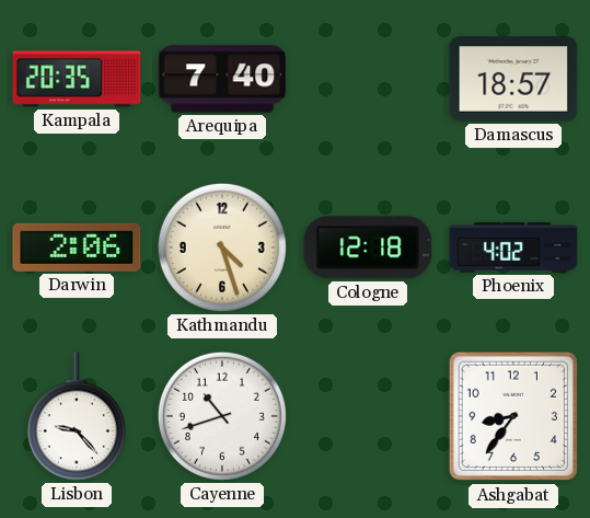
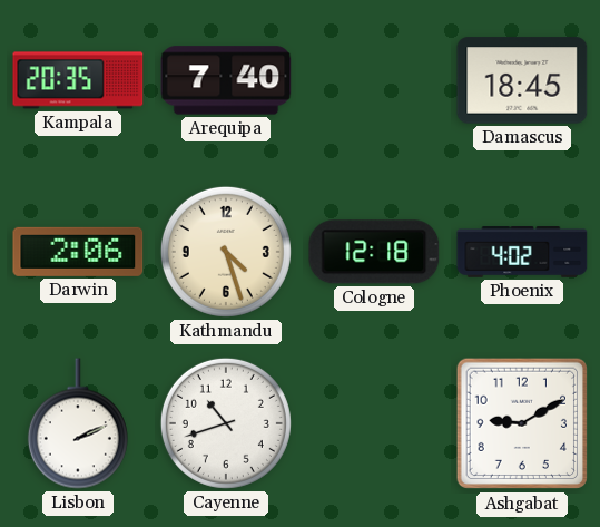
Damascus: 18:57 -> 18:45
Lisbon: 9:23 -> 2:11
Ashgabat: 8:36 -> 9:10
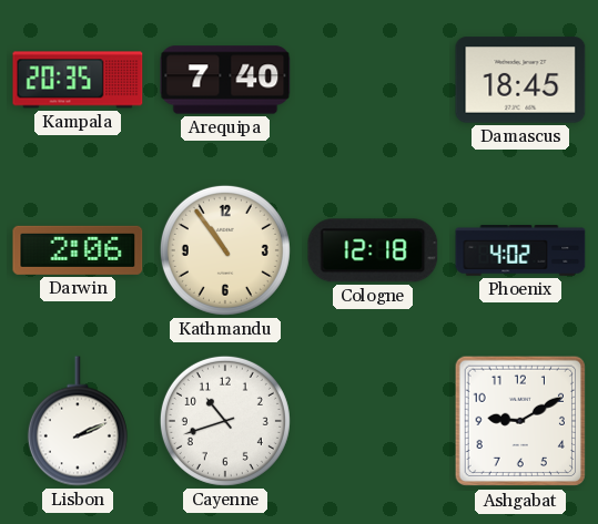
Kathmandu: 4:27 -> 10:54
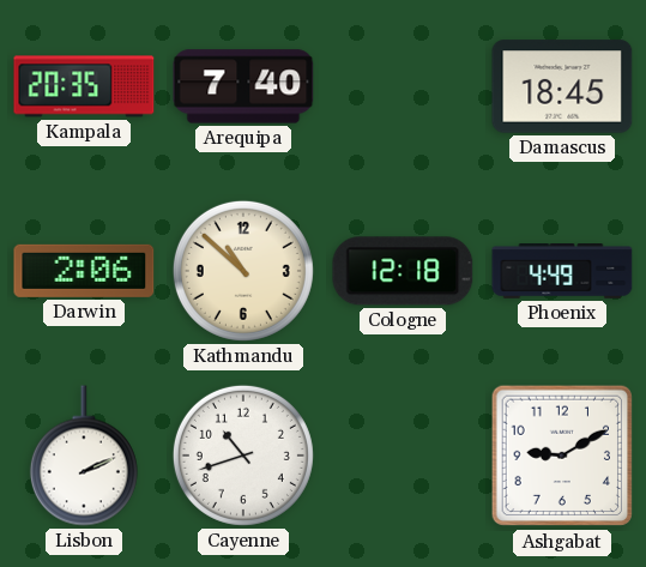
Kathmandu: 10:54 -> 10:52
Phoenix: 4:02 -> 4:49
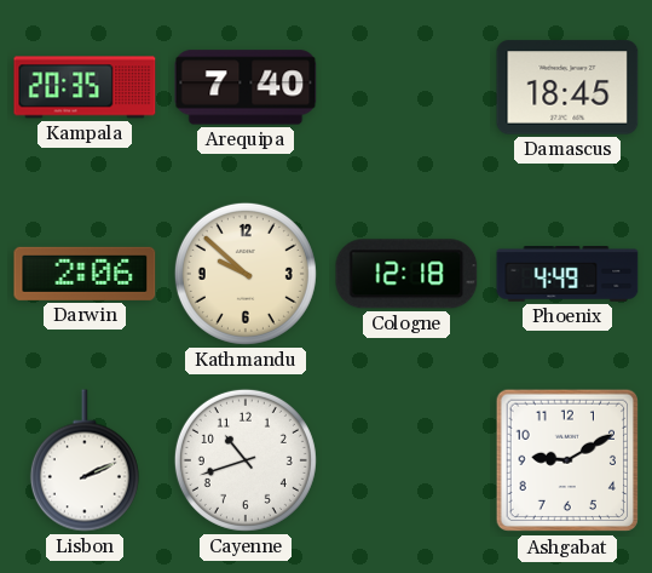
Kathmandu: 10:52 -> 9:52
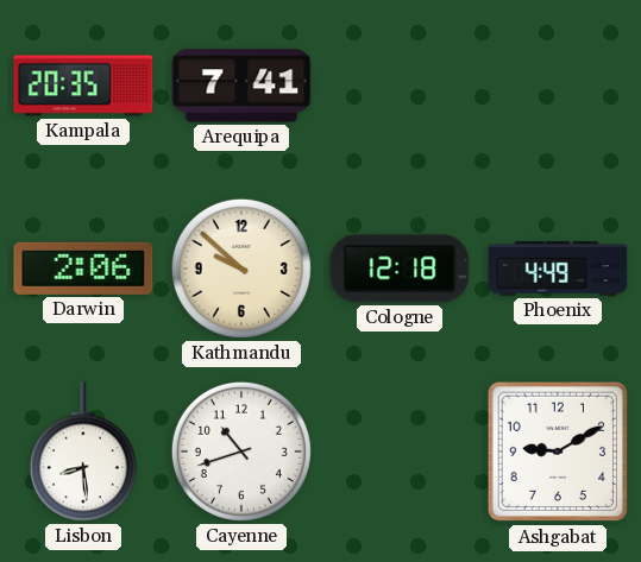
Arequipa: 7:40 -> 7:41
Damascus: 18:45 -> none
Lisbon: 2:11 -> 8:29
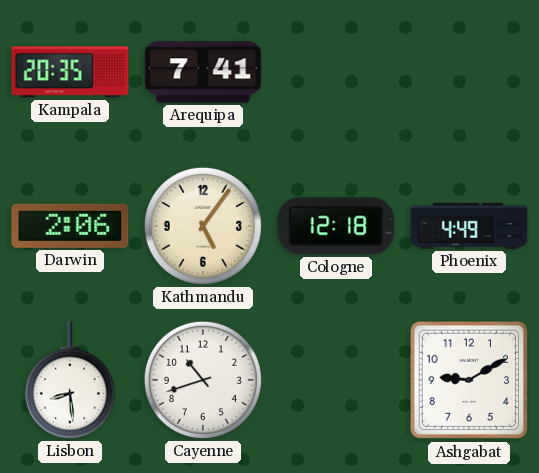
Kathmandu: 9:52 -> 5:06
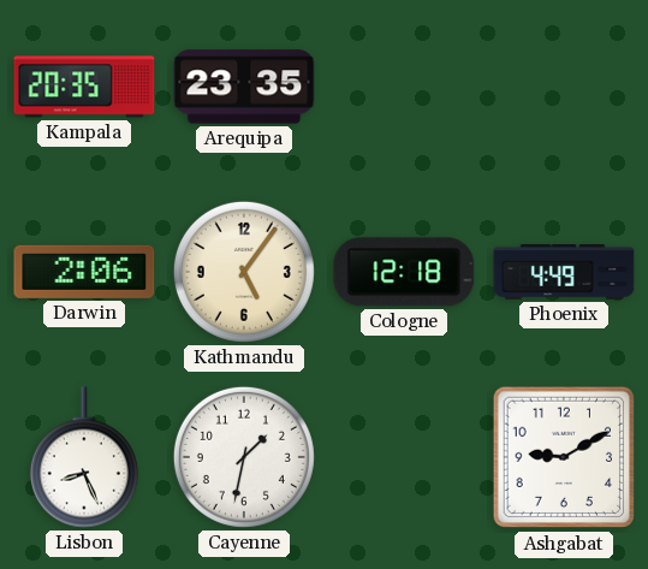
Arequipa: 7:41 -> 23:35
Lisbon: 8:29 -> 8:26
Cayenne: 10:42 -> 1:32
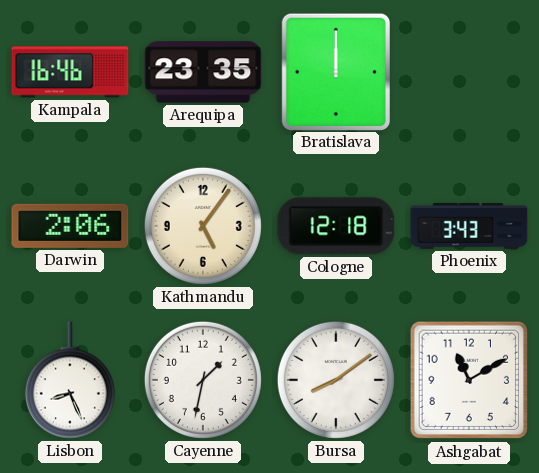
Kampala: 20:35 -> 16:46
Bratislava: none -> 12:00
Phoenix: 4:49 -> 3:43
Bursa: none -> 8:09
Ashgabat: 9:10 -> 11:10
